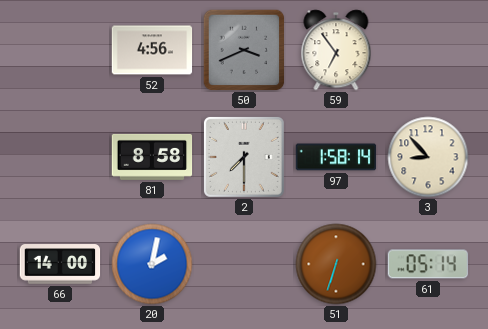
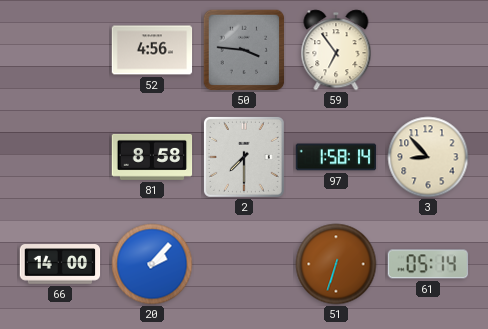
50: 3:41 -> 3:46
20: 2:02 -> 2:07
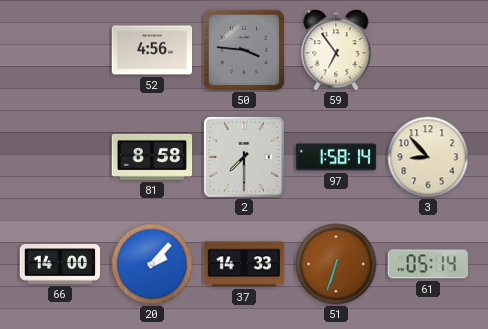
37: none -> 14:33
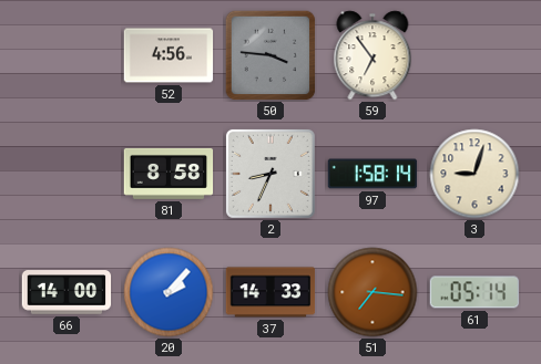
2: 7:30 -> 8:34
3: 8:53 -> 9:03
51: 6:33 -> 7:16
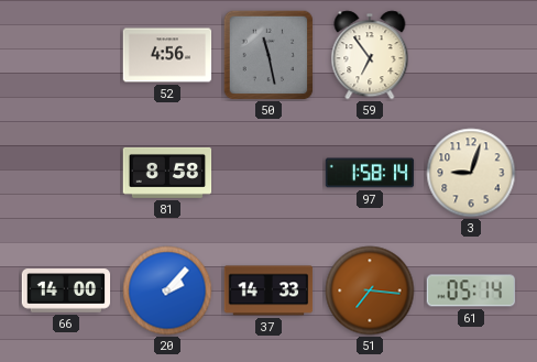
50: 3:46 -> 11:28
2: 8:34 -> none
